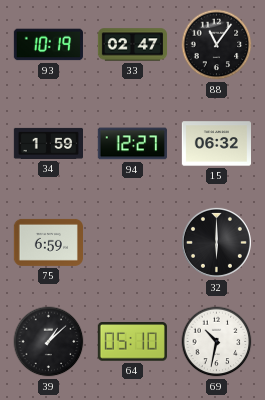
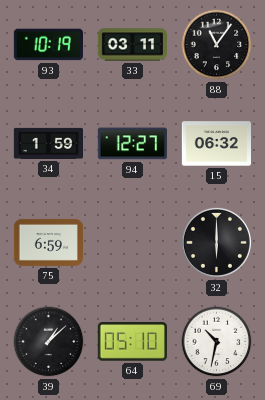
33: 02:47 -> 03:11
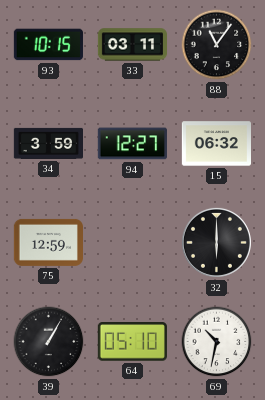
93: 10:19 -> 10:15
34: 1:59 -> 3:59
75: 6:59 -> 12:59
39: 1:08 -> 1:05
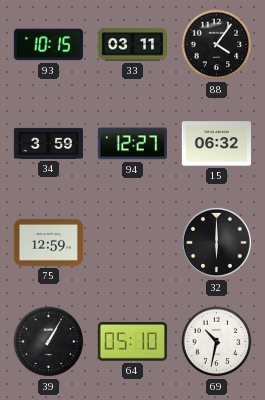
88: 11:06 -> 4:06
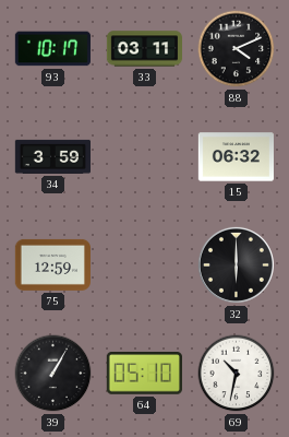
93: 10:15 -> 10:17
88: 4:06 -> 4:11
94: 12:27 -> none
